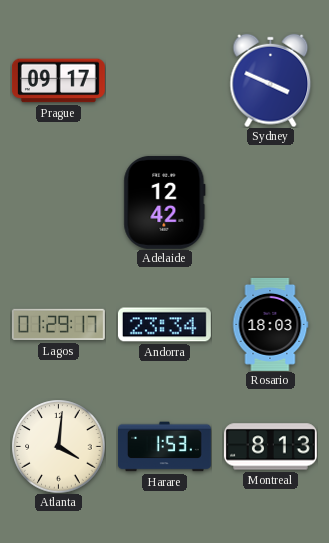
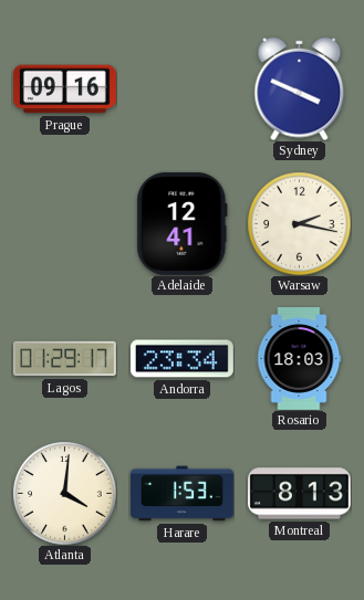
Prague: 09:17 -> 09:16
Adelaide: 12:42 -> 12:41
Warsaw: none -> 2:17
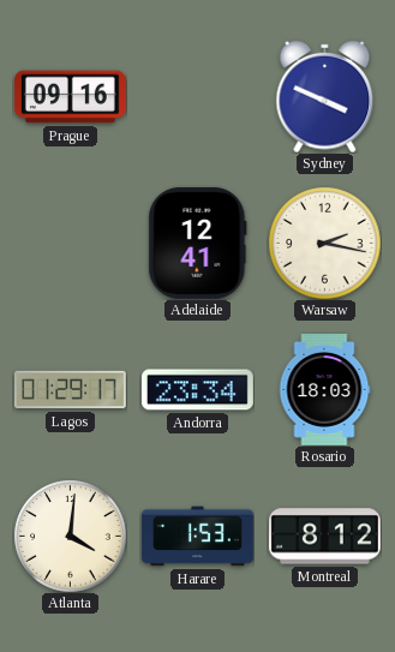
Montreal: 8:13 -> 8:12
